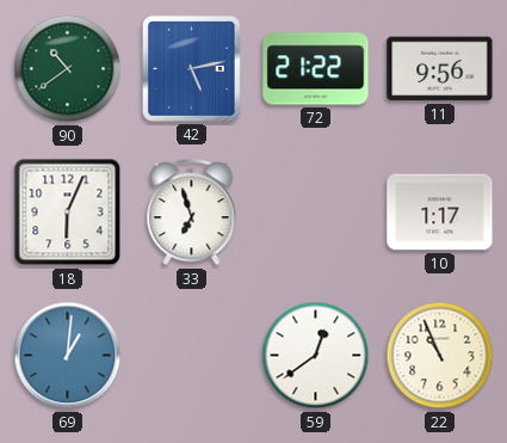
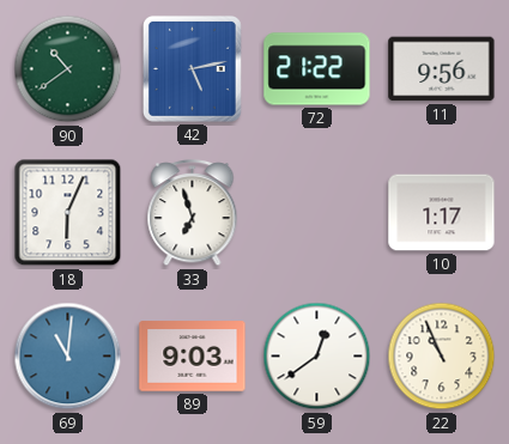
69: 1:01 -> 11:01
89: none -> 9:03
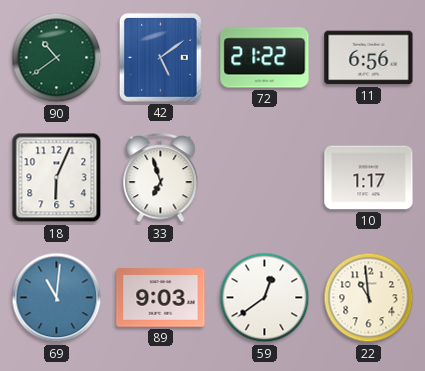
42: 5:13 -> 5:09
11: 9:56 -> 6:56
22: 10:56 -> 10:59
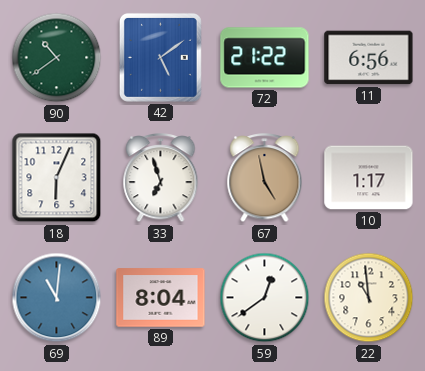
67: none -> 4:58
89: 9:03 -> 8:04
